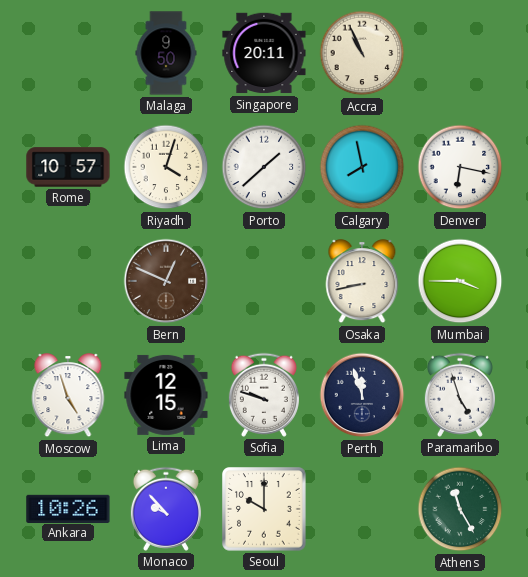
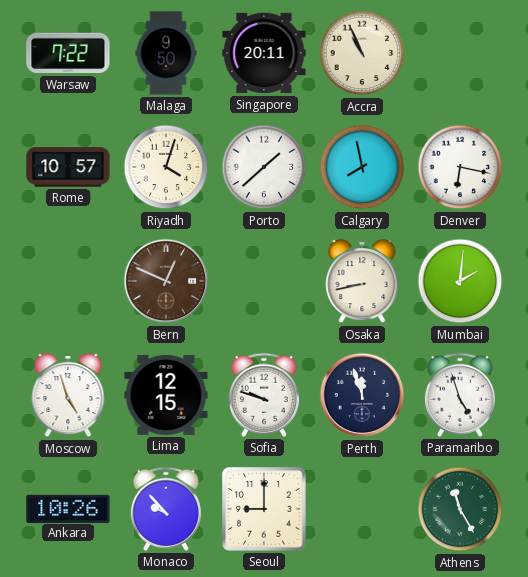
Warsaw: none -> 7:22
Mumbai: 3:45 -> 2:01
Seoul: 10:00 -> 9:00
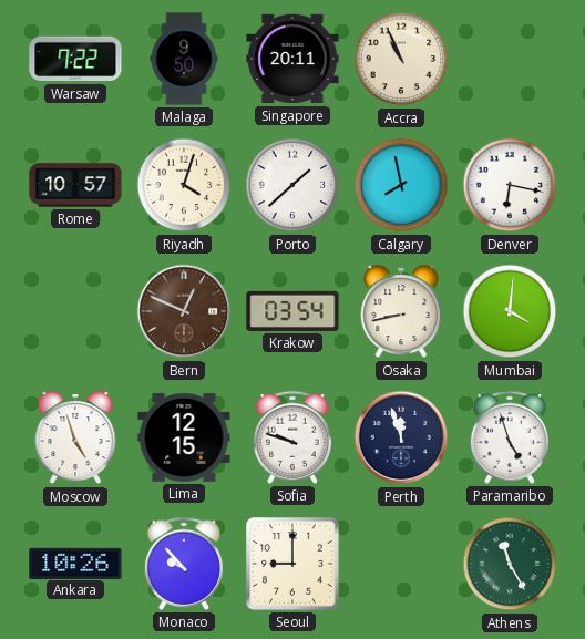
Krakow: none -> 03:54
Mumbai: 2:01 -> 4:01
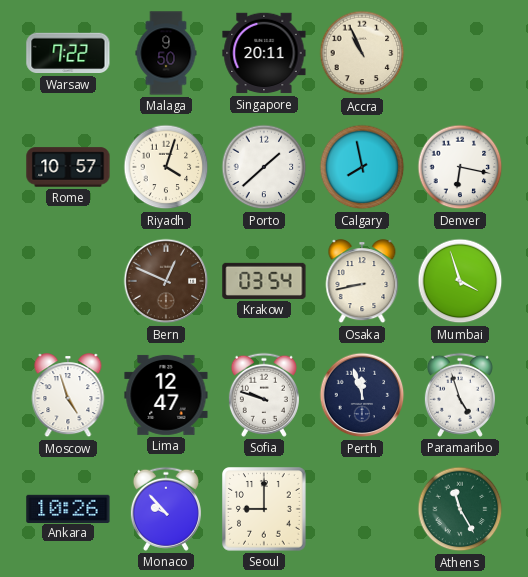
Mumbai: 4:01 -> 3:57
Lima: 12:15 -> 12:47
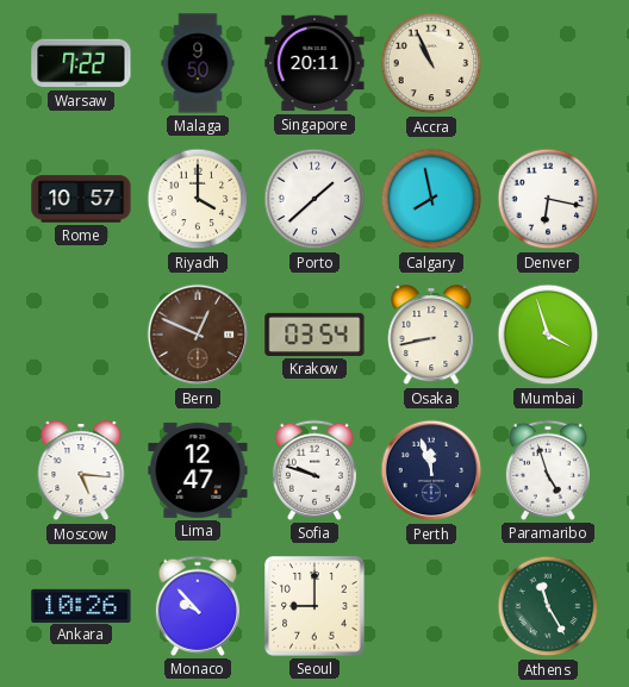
Riyadh: 4:03 -> 4:00
Moscow: 4:57 -> 5:16
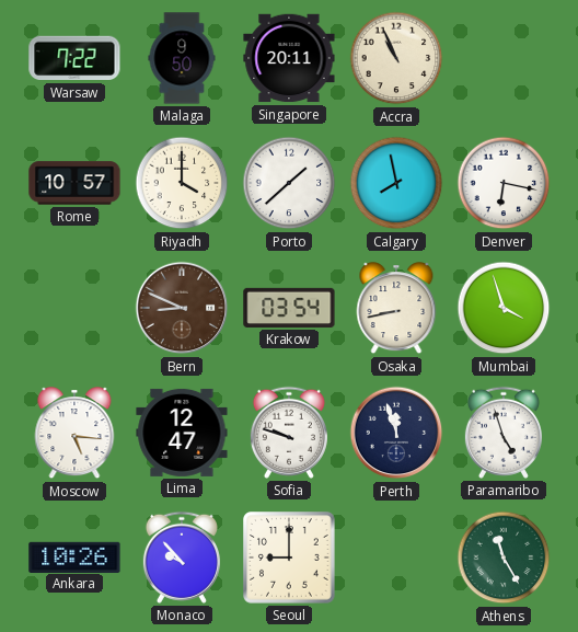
Bern: 12:49 -> 8:49
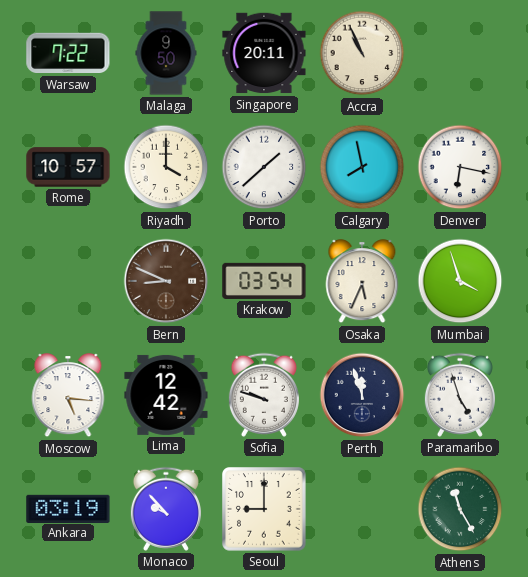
Osaka: 8:43 -> 5:34
Lima: 12:47 -> 12:42
Ankara: 10:26 -> 03:19
